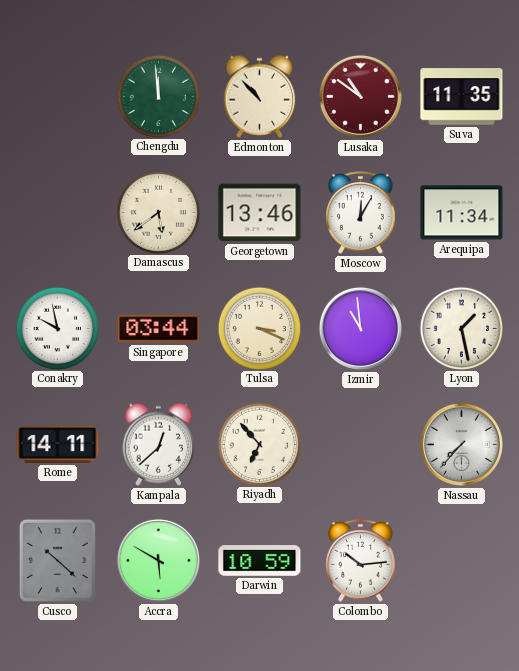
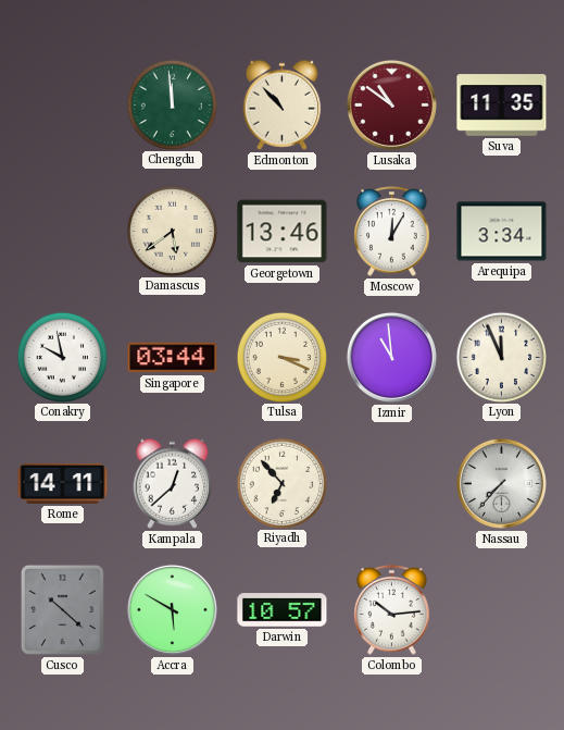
Arequipa: 11:34 -> 3:34
Lyon: 1:28 -> 11:56
Darwin: 10:59 -> 10:57
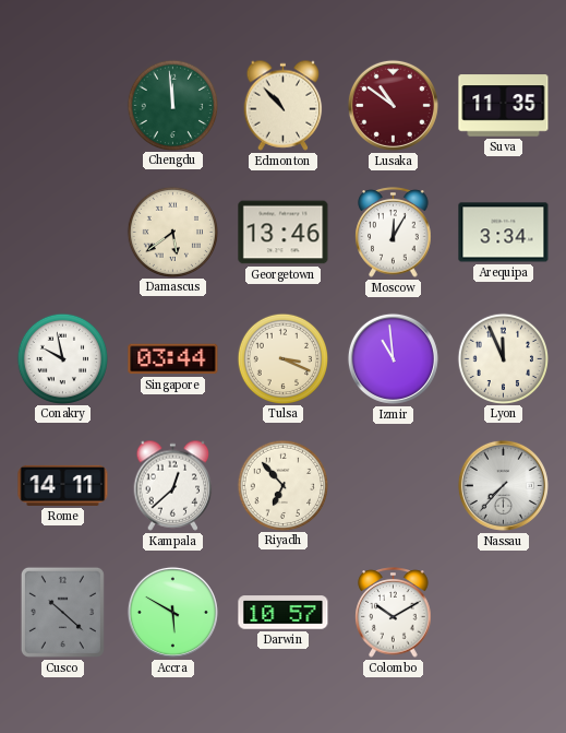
Colombo: 10:14 -> 10:10
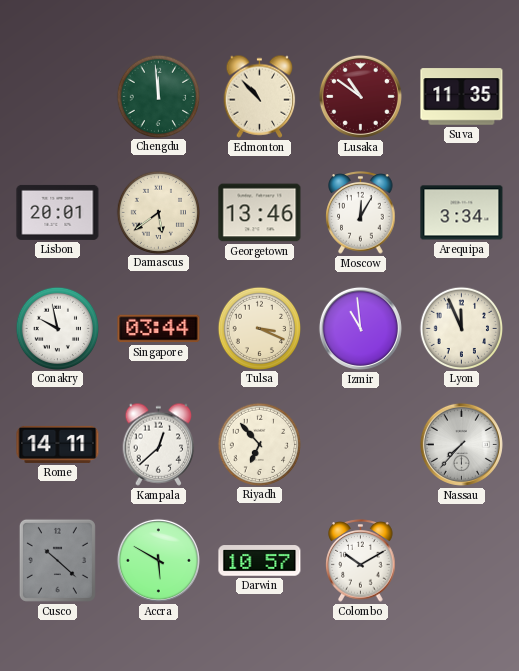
Lisbon: none -> 20:01
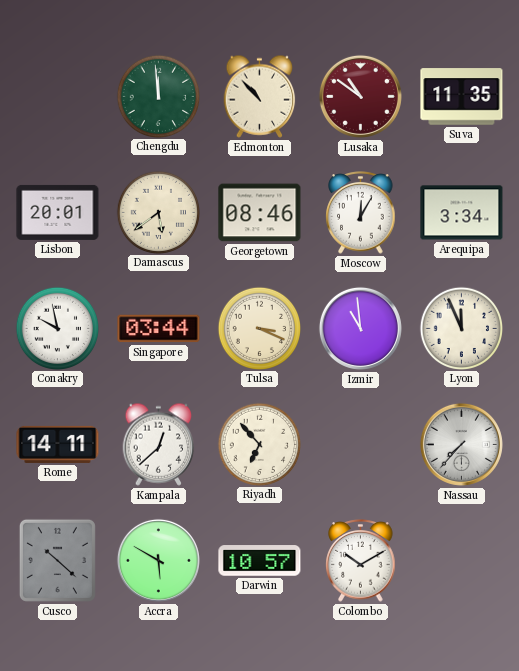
Georgetown: 13:46 -> 08:46
